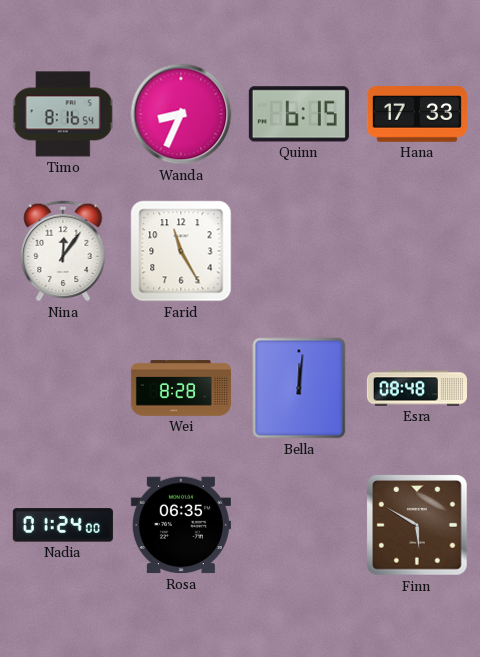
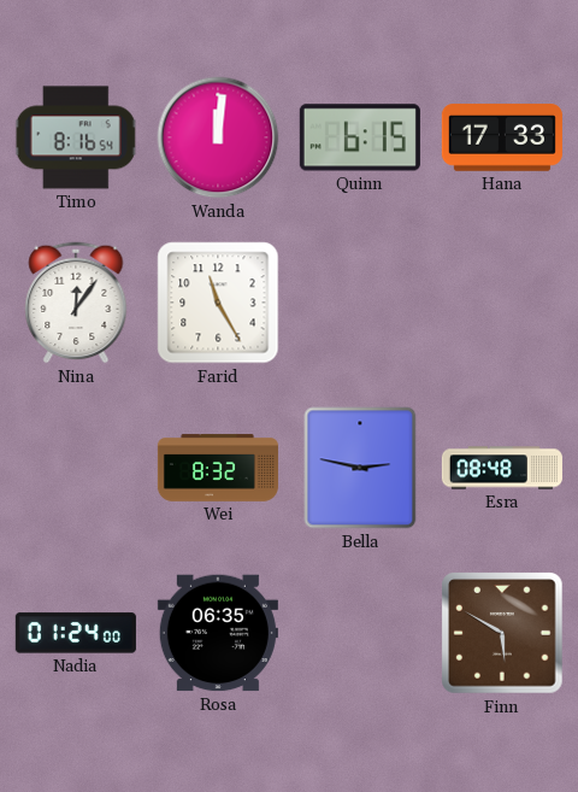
Wanda: 8:34 -> 12:01
Wei: 8:28 -> 8:32
Bella: 12:01 -> 2:47
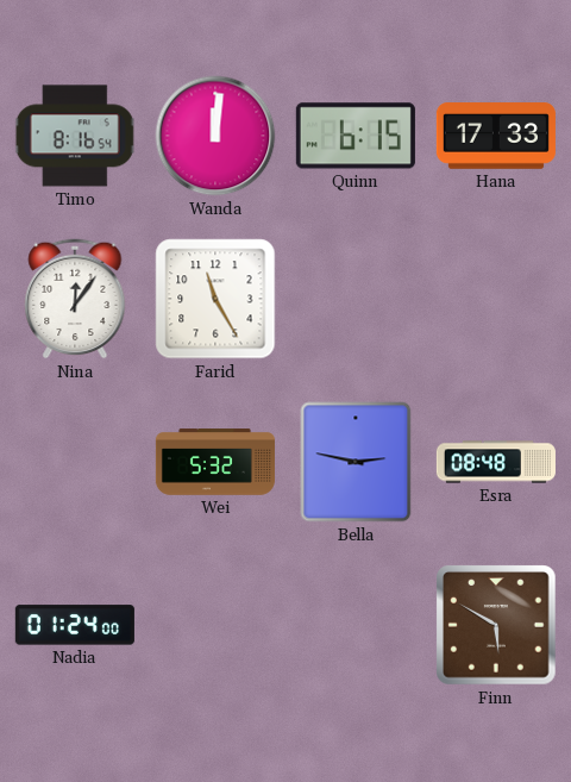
Wei: 8:32 -> 5:32
Rosa: 06:35 -> none
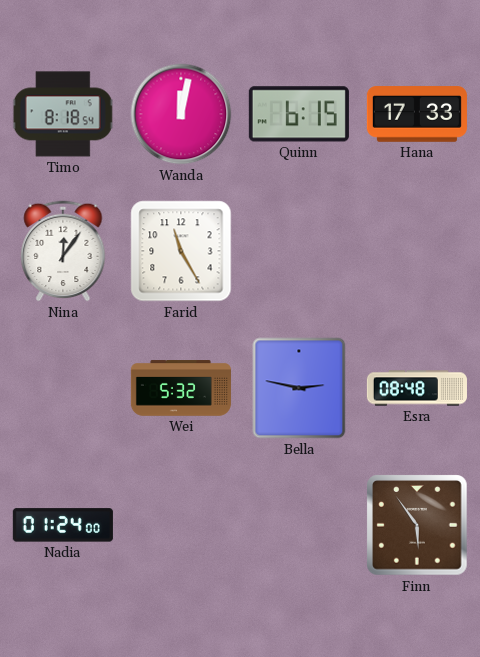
Timo: 8:16 -> 8:18
Wanda: 12:01 -> 12:02
Finn: 5:50 -> 5:54
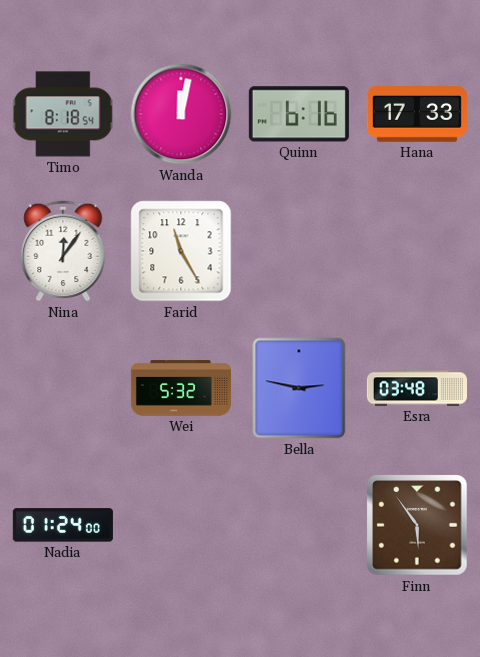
Quinn: 6:15 -> 6:16
Esra: 08:48 -> 03:48
